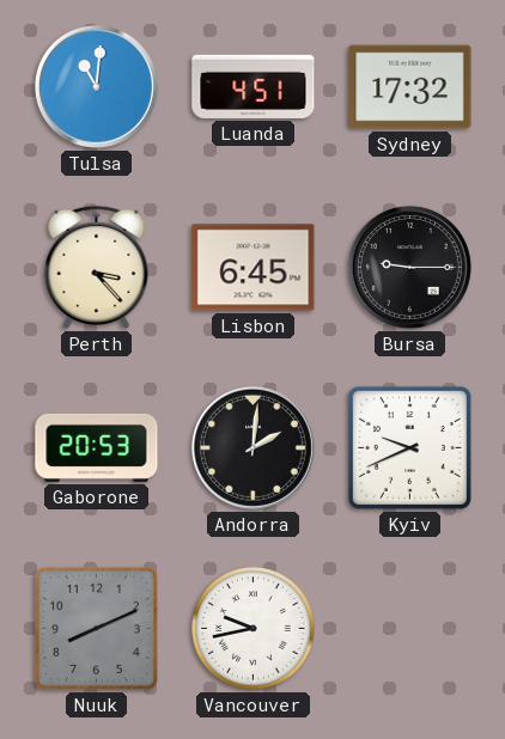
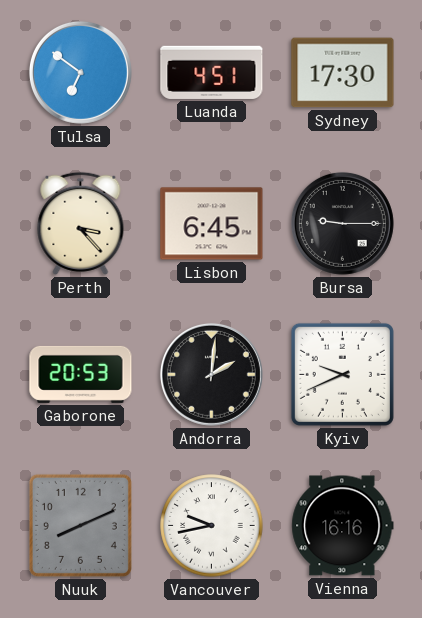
Tulsa: 11:01 -> 6:51
Sydney: 17:32 -> 17:30
Vienna: none -> 16:16
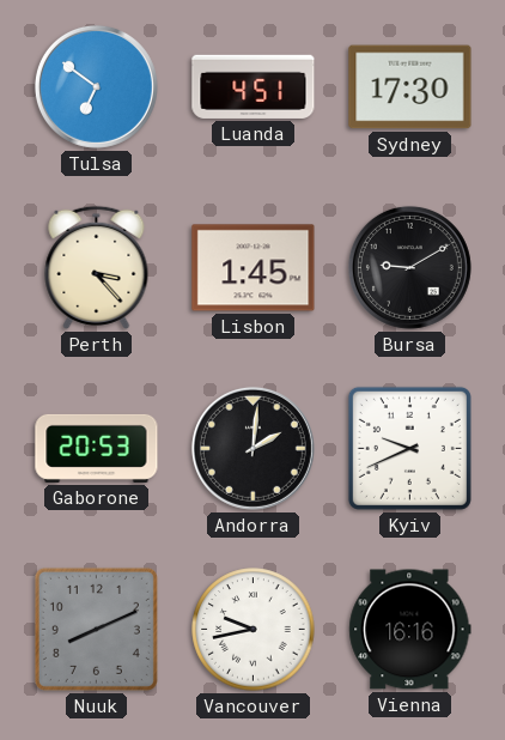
Lisbon: 6:45 -> 1:45
Bursa: 9:15 -> 9:10
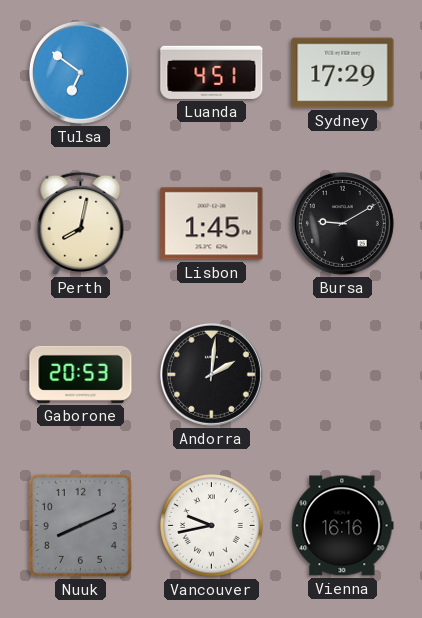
Sydney: 17:30 -> 17:29
Perth: 3:23 -> 8:02
Kyiv: 9:41 -> none
